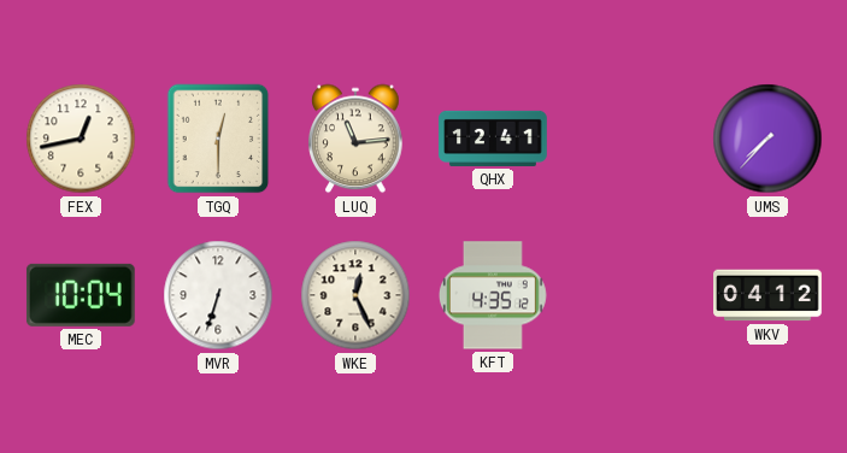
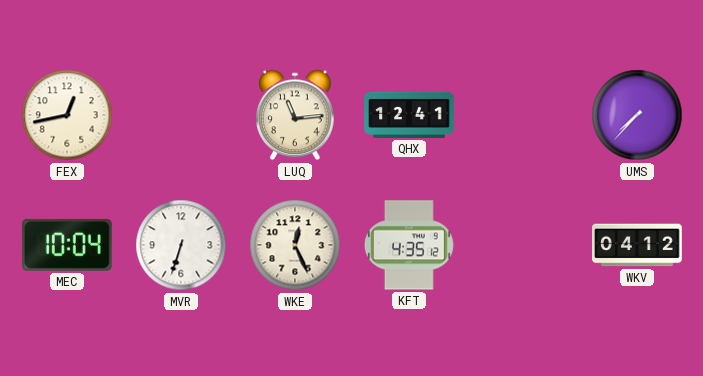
TGQ: 12:30 -> none
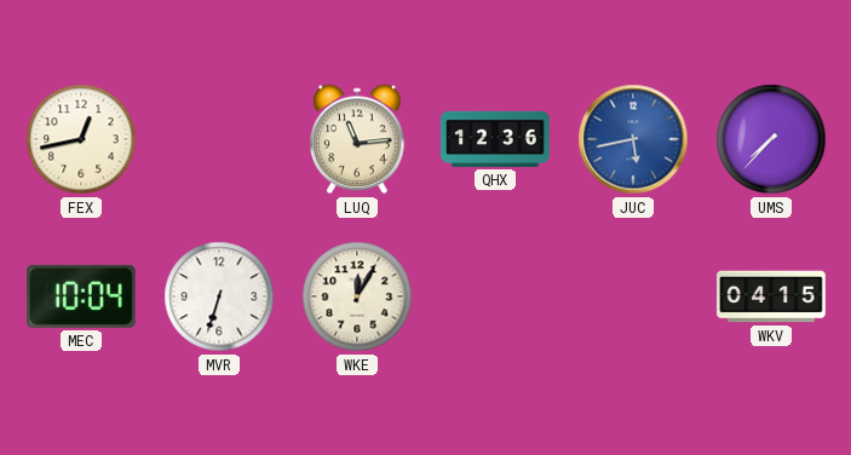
QHX: 12:41 -> 12:36
JUC: none -> 5:43
WKE: 12:26 -> 12:05
KFT: 4:35 -> none
WKV: 04:12 -> 04:15
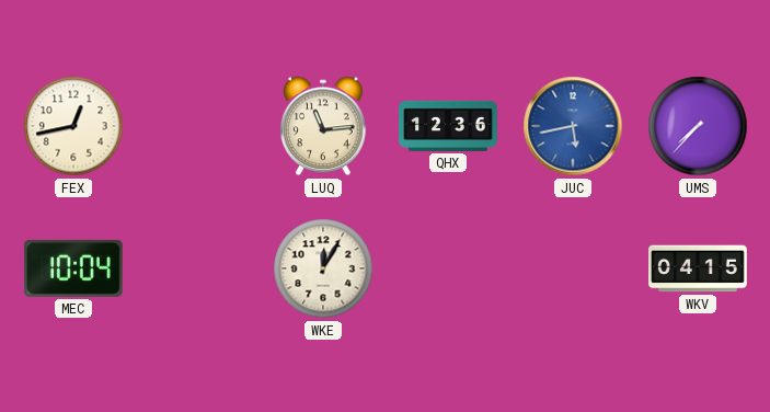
MVR: 6:33 -> none
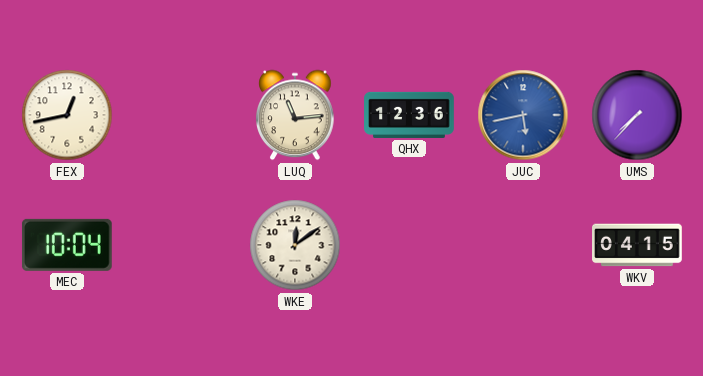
WKE: 12:05 -> 12:09
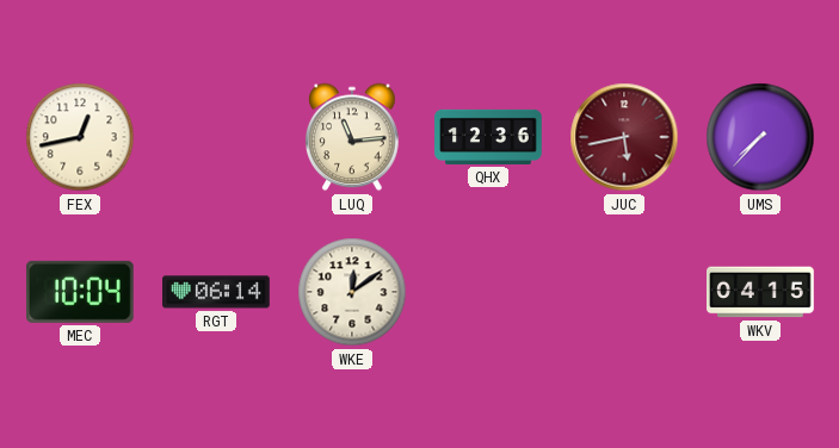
JUC dial: blue -> burgundy
RGT: none -> 06:14
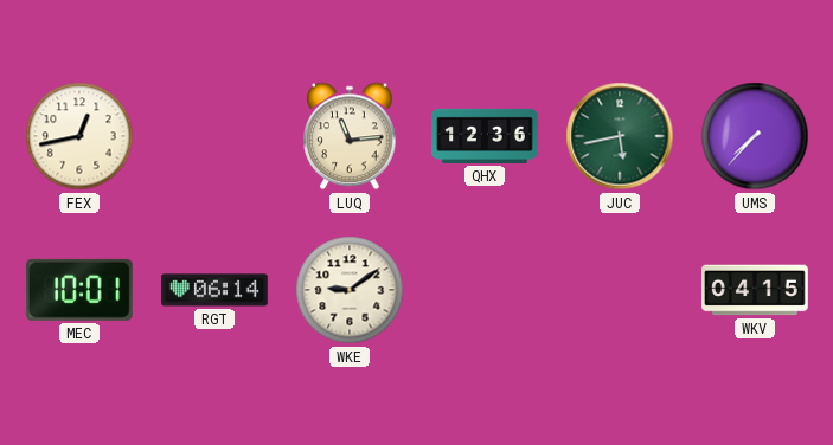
JUC dial: burgundy -> green
MEC: 10:04 -> 10:01
WKE: 12:09 -> 9:09
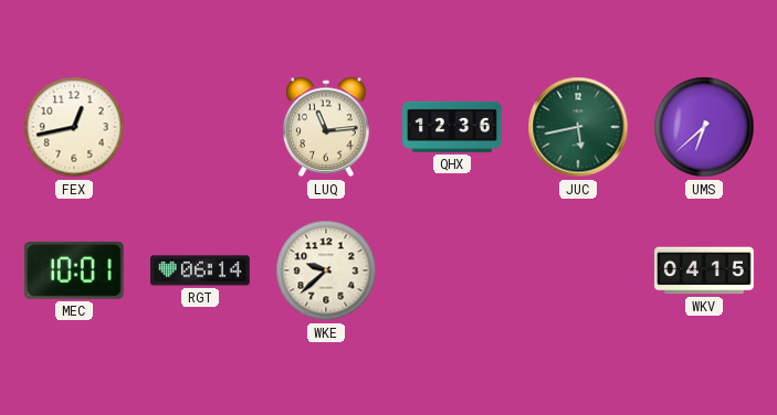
UMS: 7:37 -> 6:38
WKE: 9:09 -> 9:38
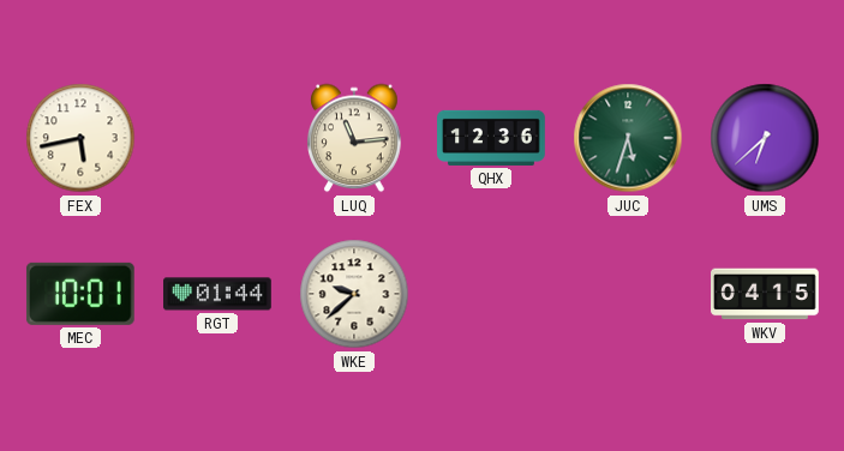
FEX: 12:43 -> 5:43
JUC: 5:43 -> 5:33
RGT: 06:14 -> 01:44
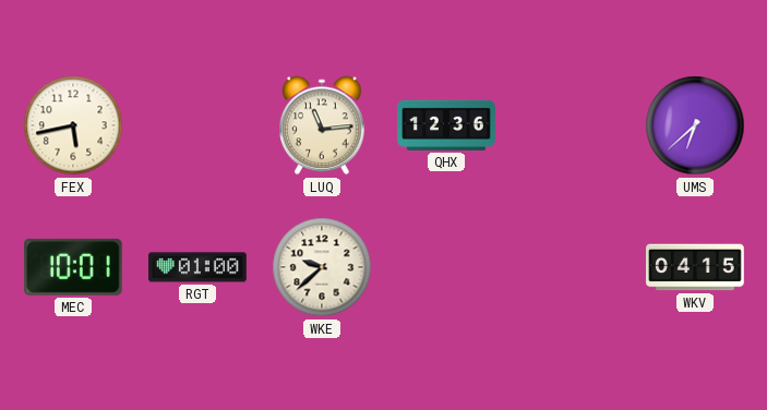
JUC: 5:33 -> none
RGT: 01:44 -> 01:00
